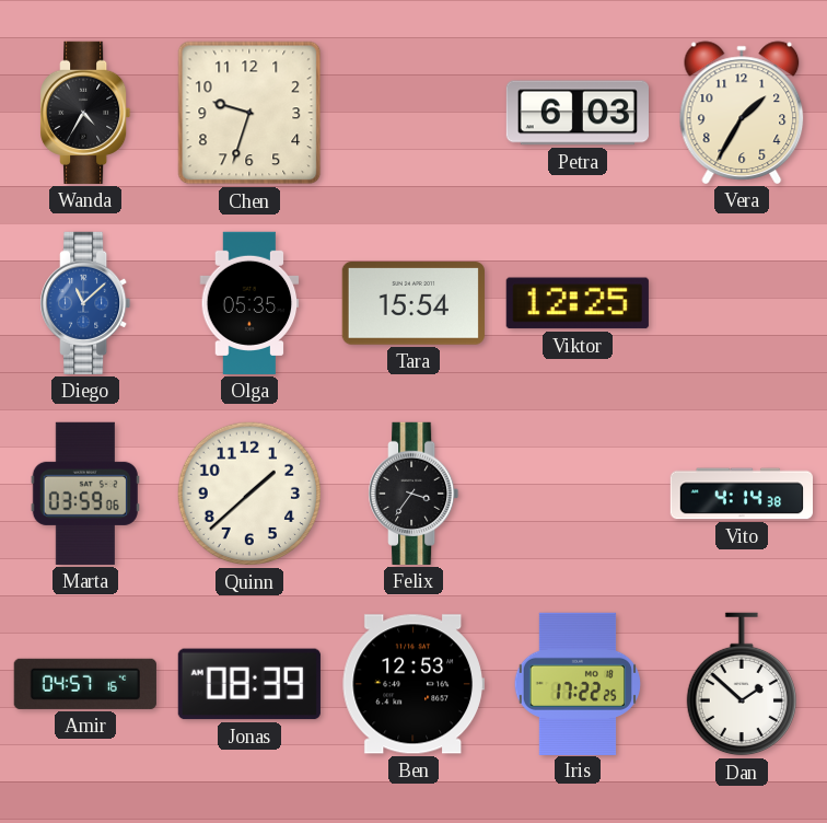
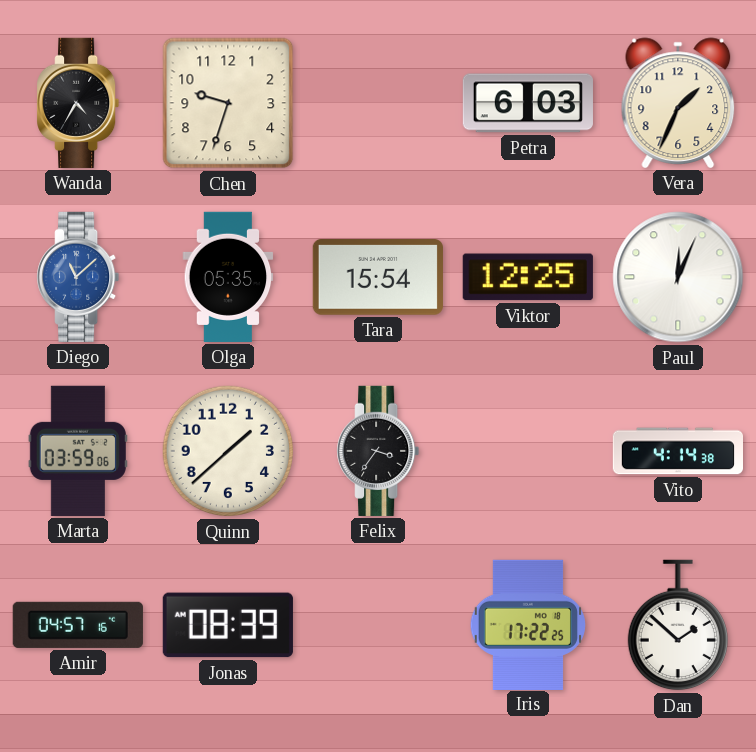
Vera: 1:35 -> 1:34
Paul: none -> 12:04
Ben: 12:53 -> none
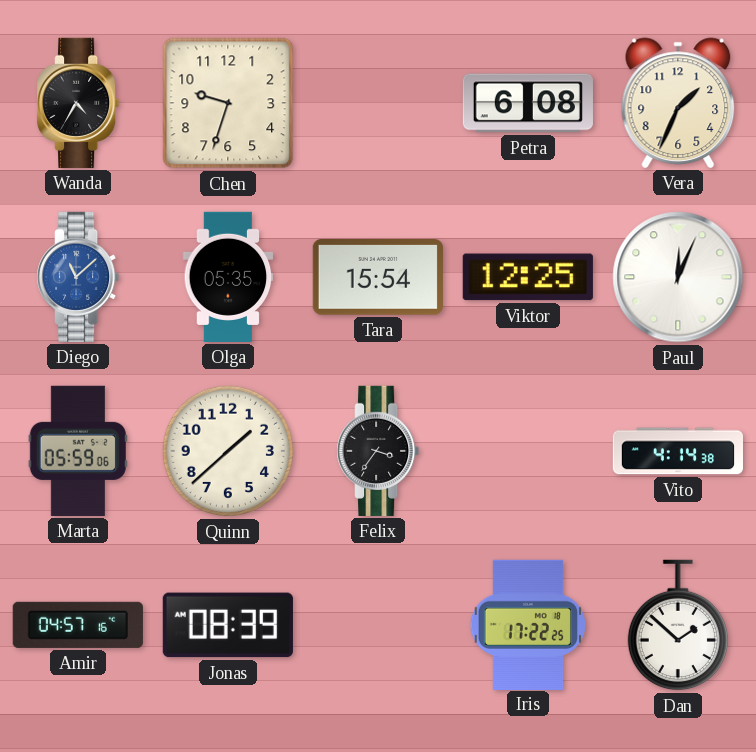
Petra: 6:03 -> 6:08
Marta: 03:59 -> 05:59
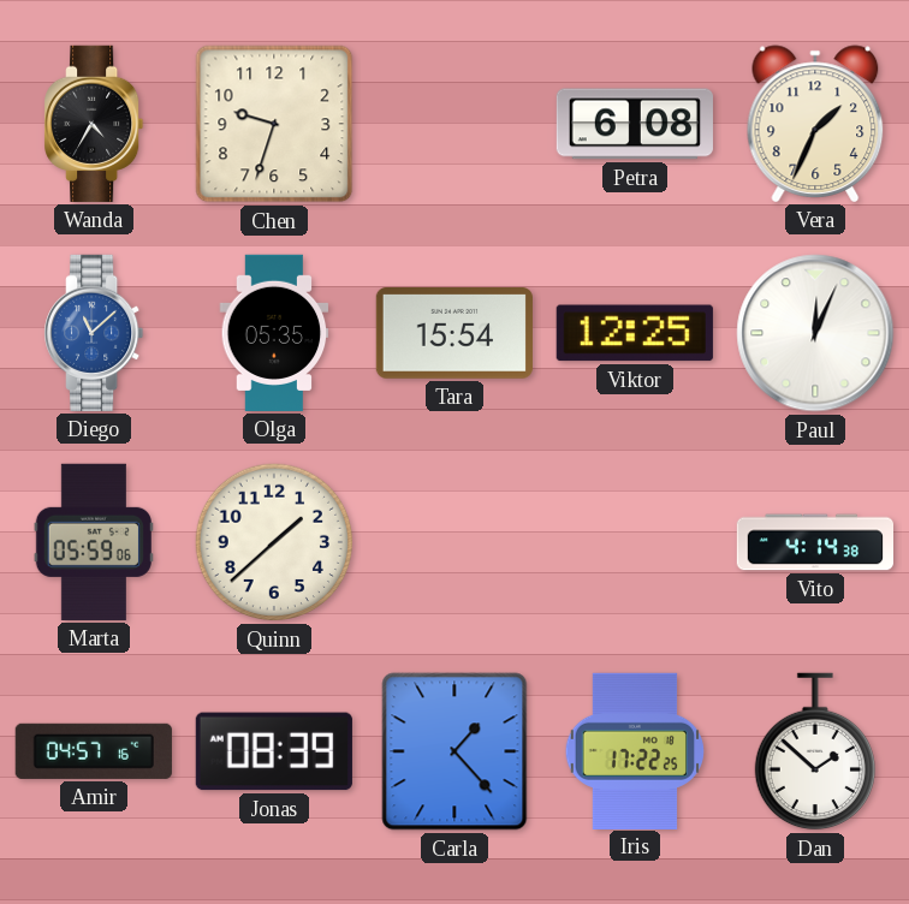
Felix: 3:36 -> none
Carla: none -> 1:23
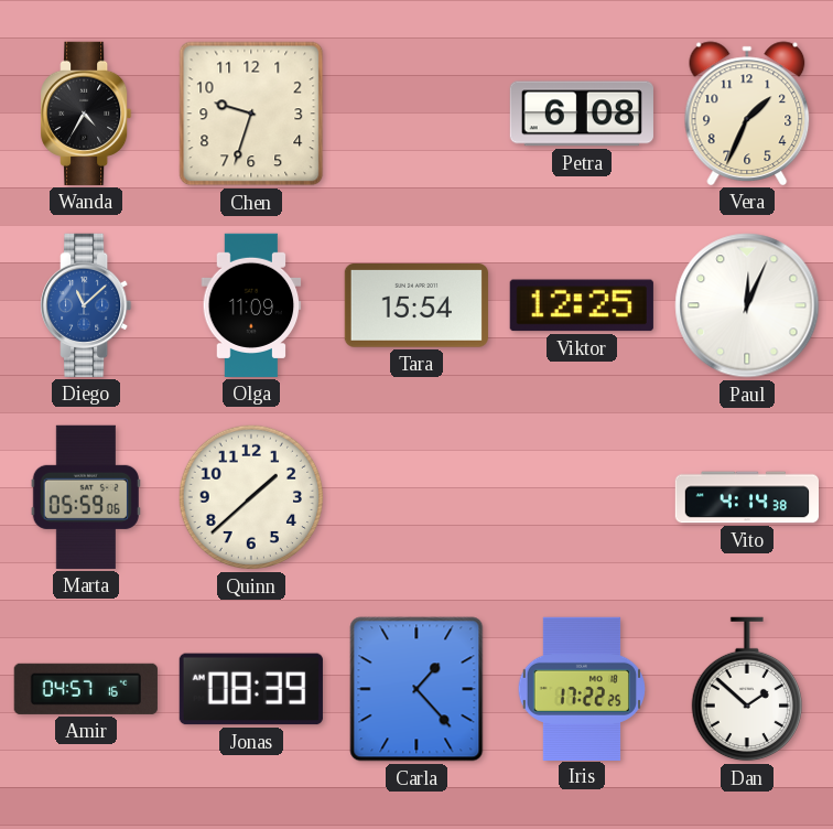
Olga: 05:35 -> 11:09
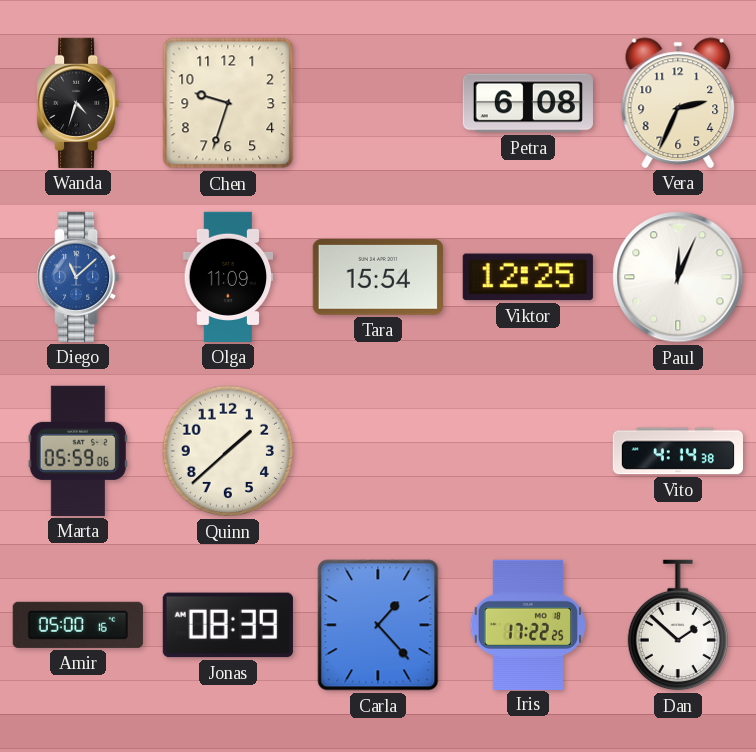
Wanda: 4:35 -> 4:33
Vera: 1:34 -> 2:34
Amir: 04:57 -> 05:00
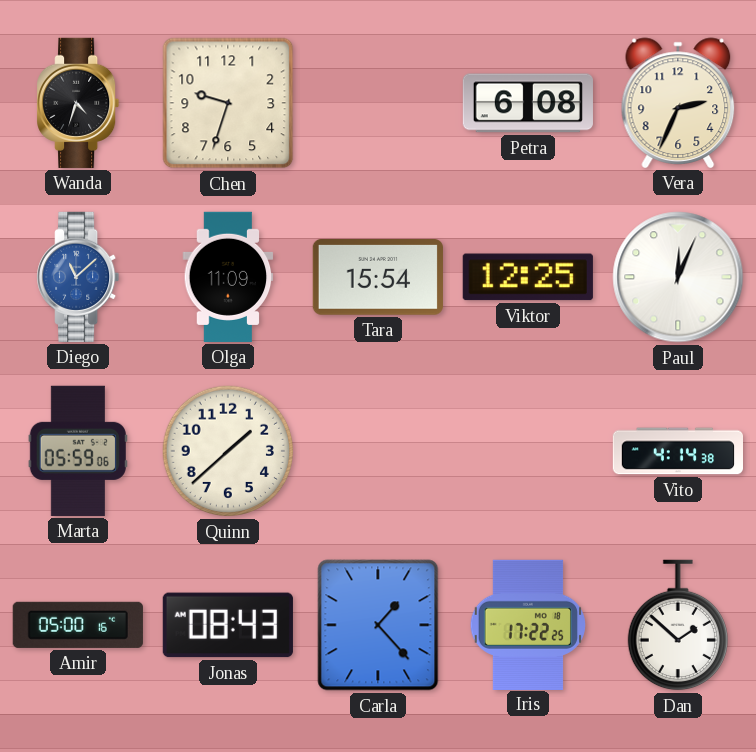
Jonas: 08:39 -> 08:43
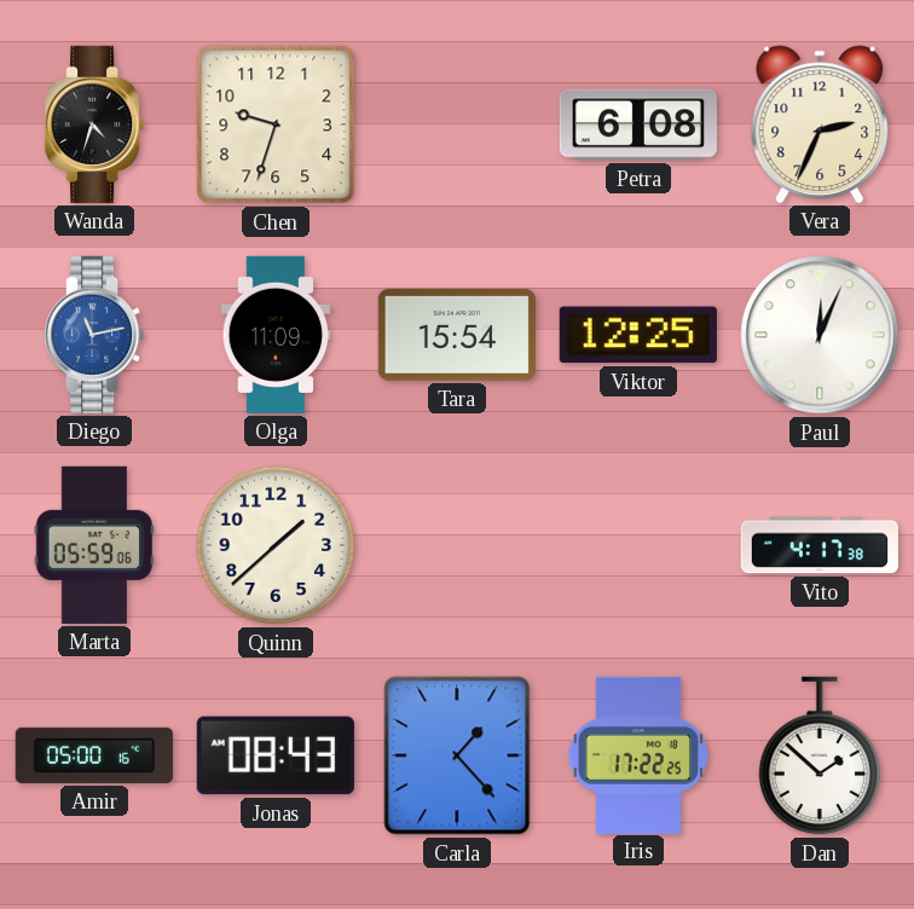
Diego: 11:08 -> 11:13
Vito: 4:14 -> 4:17
